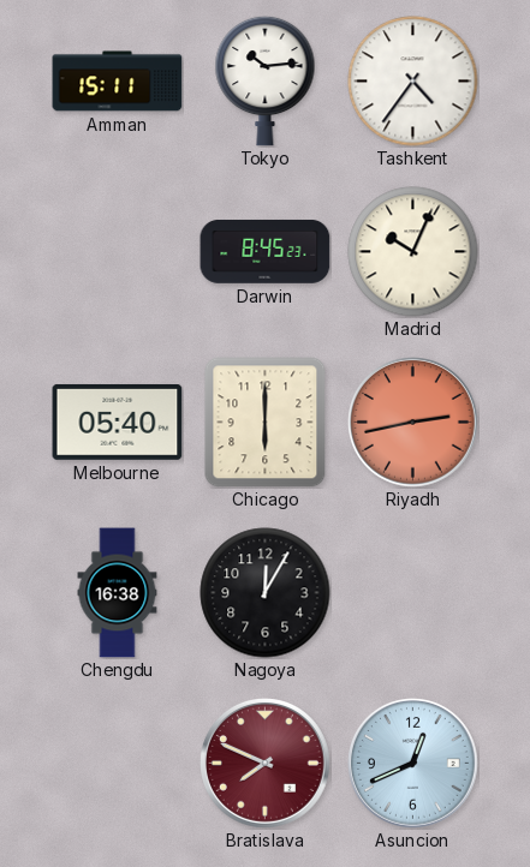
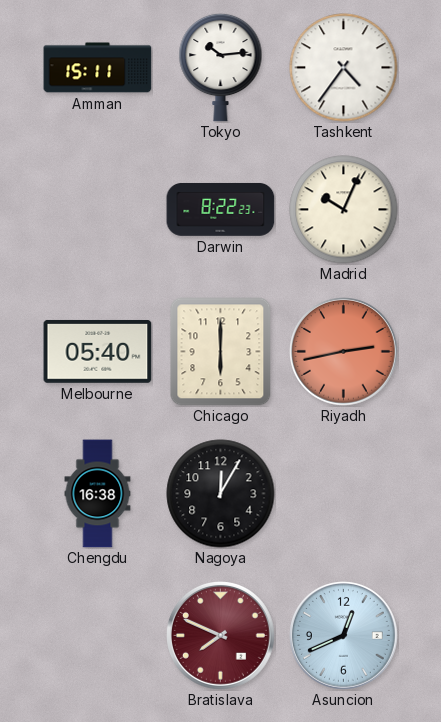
Darwin: 8:45 -> 8:22
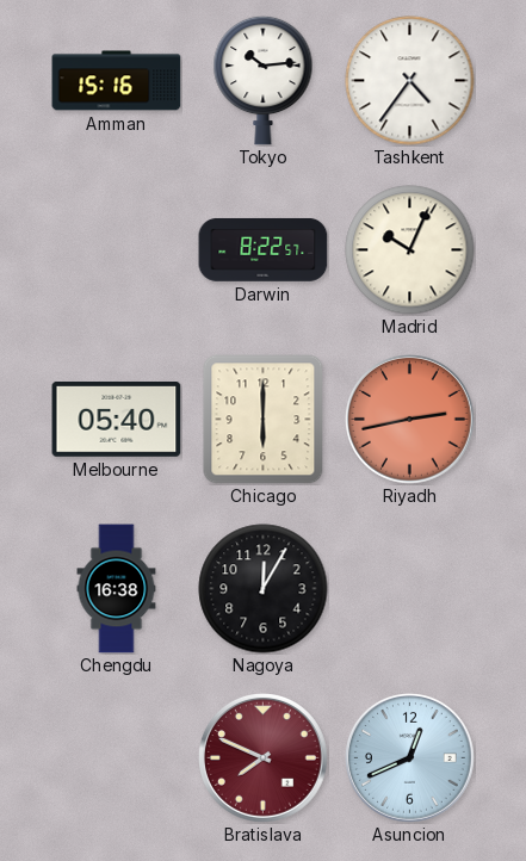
Amman: 15:11 -> 15:16
Darwin: 8:22:23 -> 8:22:57
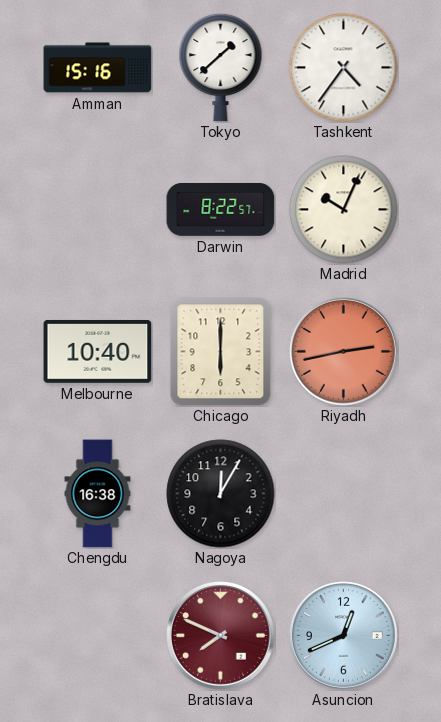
Tokyo: 10:14 -> 1:38
Melbourne: 05:40 -> 10:40
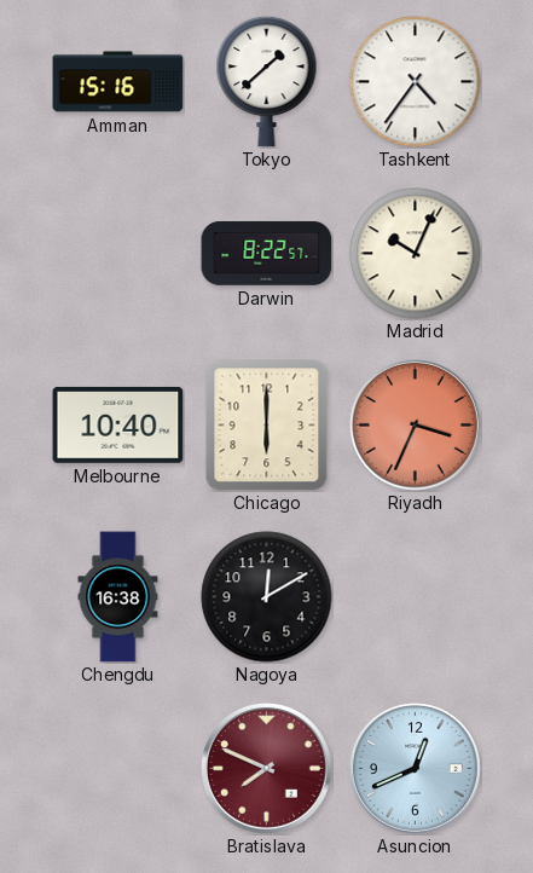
Riyadh: 2:43 -> 3:34
Nagoya: 12:05 -> 12:10
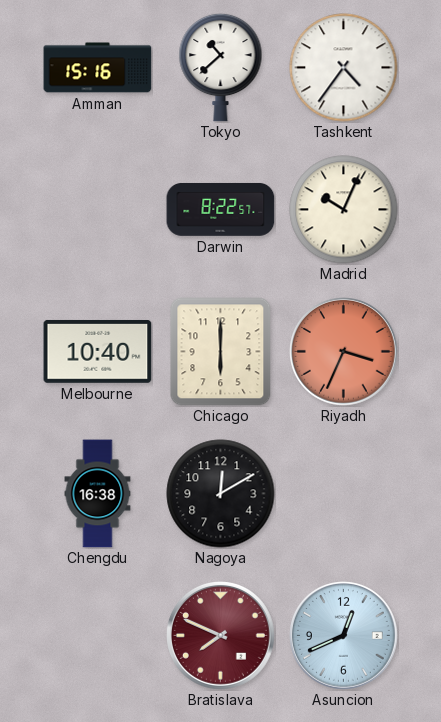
Tokyo: 1:38 -> 10:38
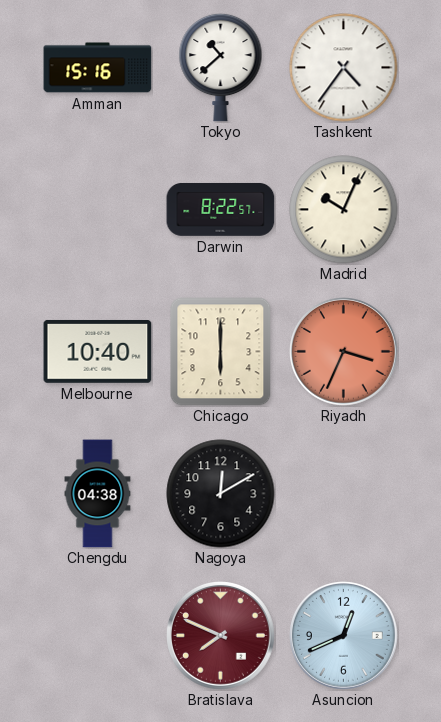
Chengdu: 16:38 -> 04:38
